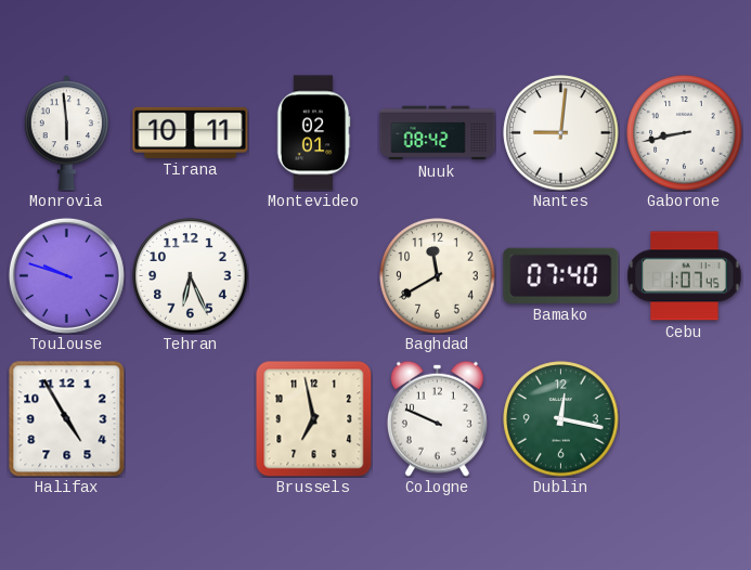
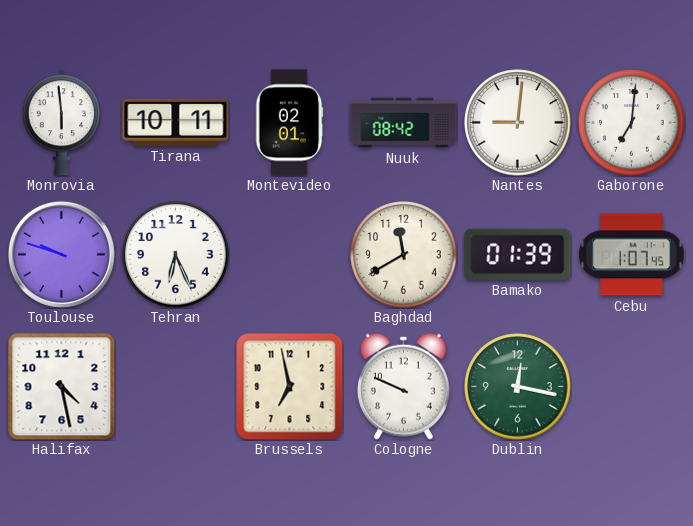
Gaborone: 8:43 -> 7:01
Bamako: 07:40 -> 01:39
Halifax: 4:55 -> 4:28
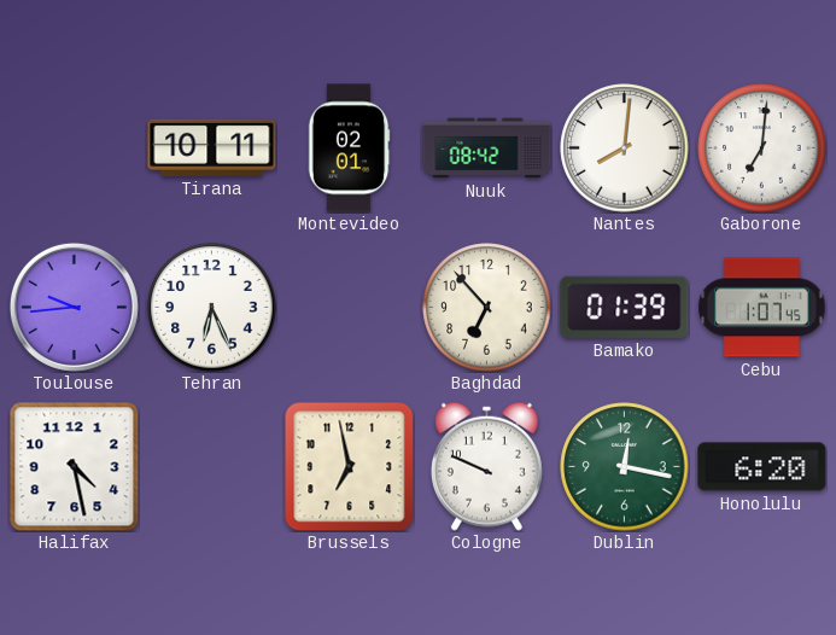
Monrovia: 5:59 -> none
Nantes: 9:01 -> 8:01
Toulouse: 9:48 -> 9:44
Baghdad: 11:40 -> 6:53
Honolulu: none -> 6:20
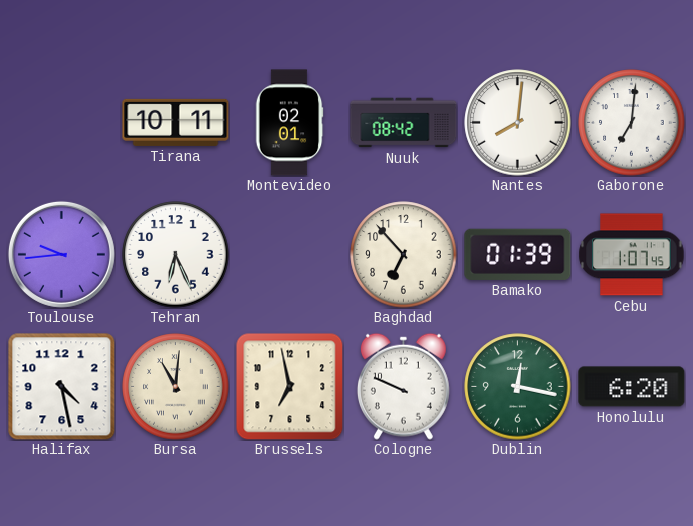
Bursa: none -> 11:01
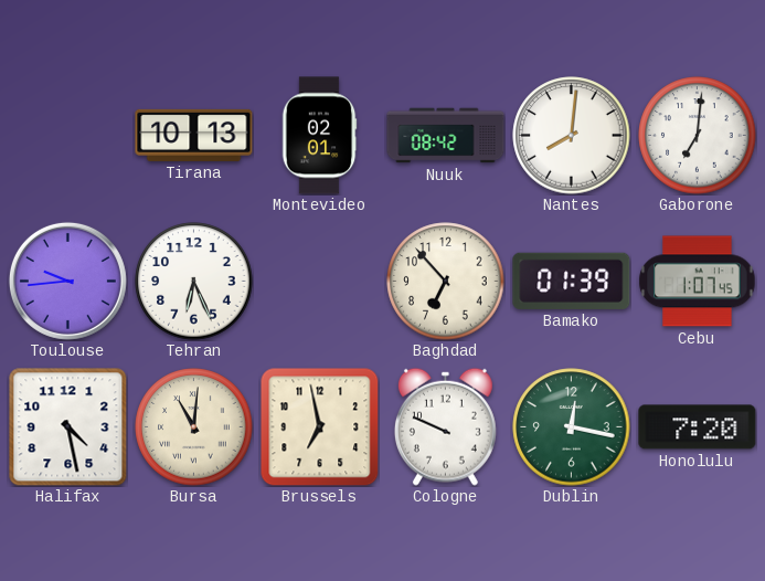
Tirana: 10:11 -> 10:13
Honolulu: 6:20 -> 7:20
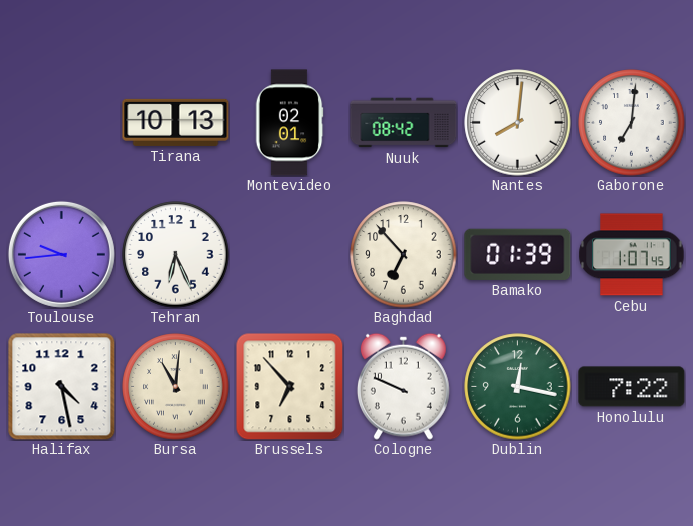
Brussels: 6:58 -> 6:53
Honolulu: 7:20 -> 7:22
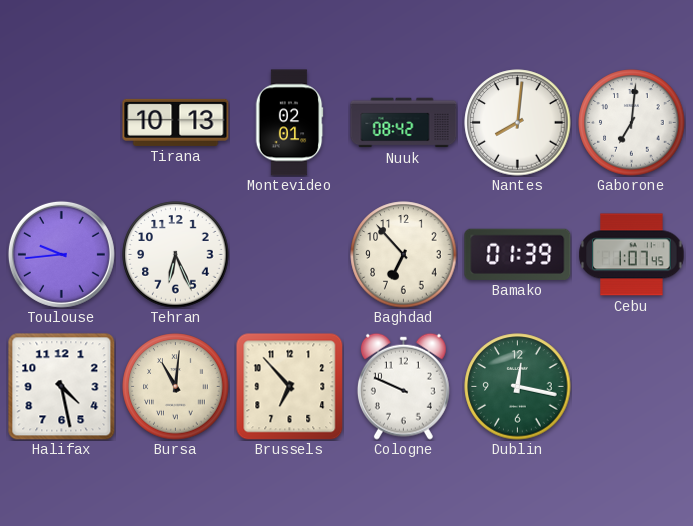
Honolulu: 7:22 -> none
